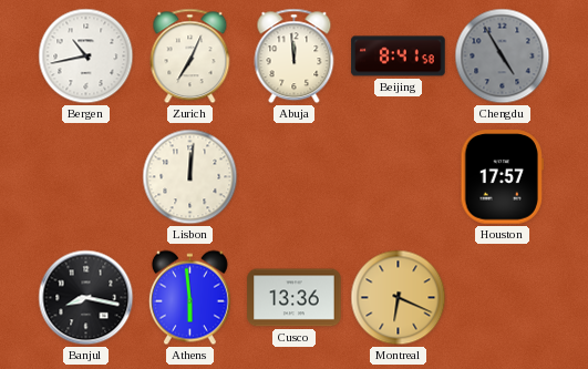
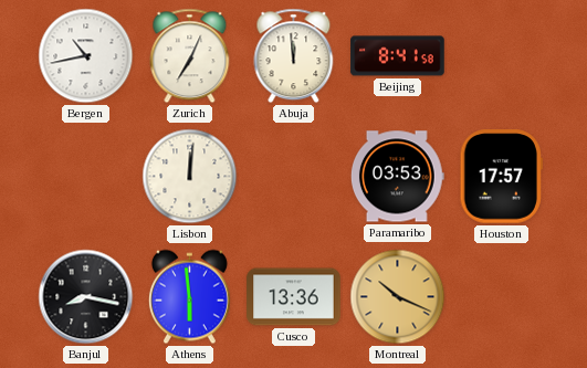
Chengdu: 4:55 -> none
Paramaribo: none -> 03:53
Montreal: 6:19 -> 10:19
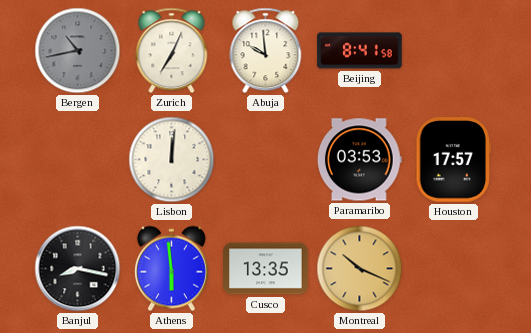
Bergen dial: white -> grey
Abuja: 11:59 -> 9:59
Cusco: 13:36 -> 13:35
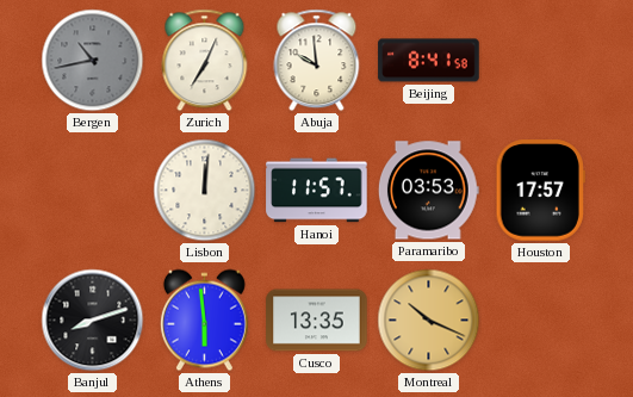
Hanoi: none -> 11:57
Banjul: 8:17 -> 8:12
